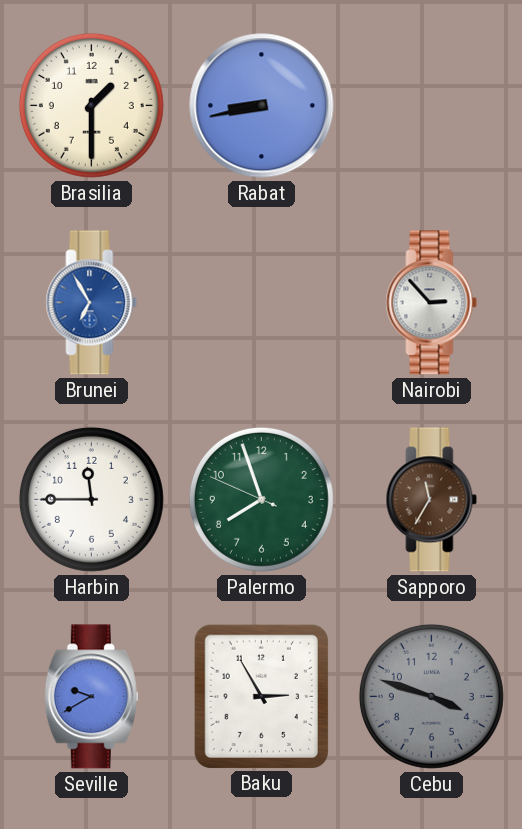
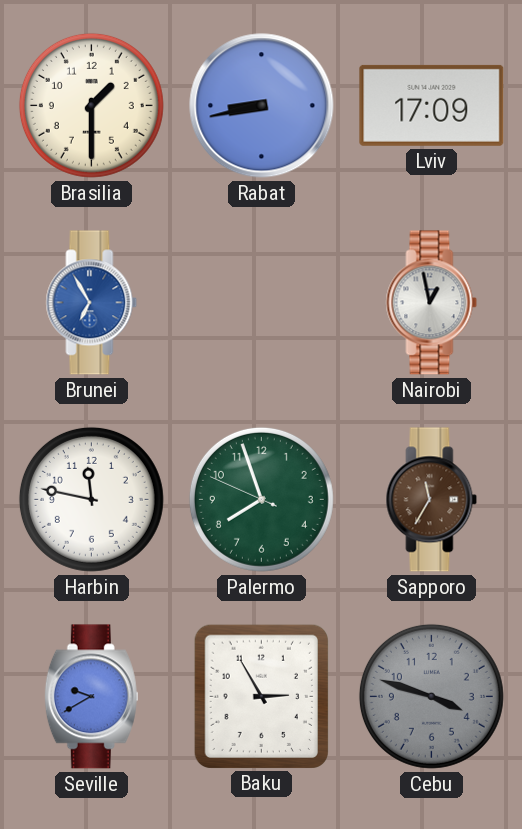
Lviv: none -> 17:09
Nairobi: 2:53 -> 12:58
Harbin: 11:45 -> 11:47
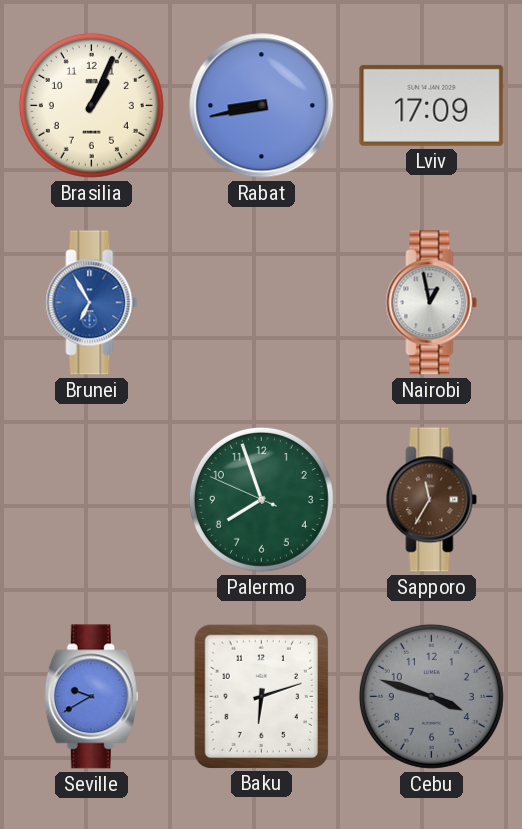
Brasilia: 1:30 -> 1:04
Harbin: 11:47 -> none
Baku: 2:55 -> 6:12
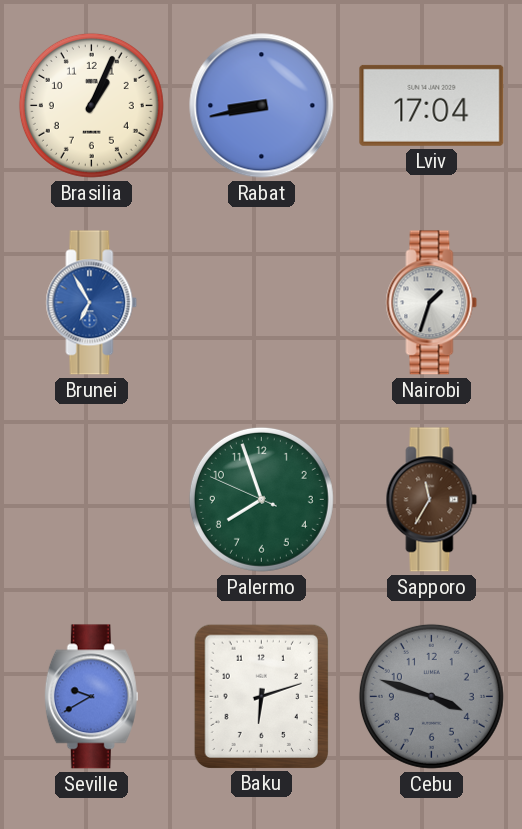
Lviv: 17:09 -> 17:04
Nairobi: 12:58 -> 1:33
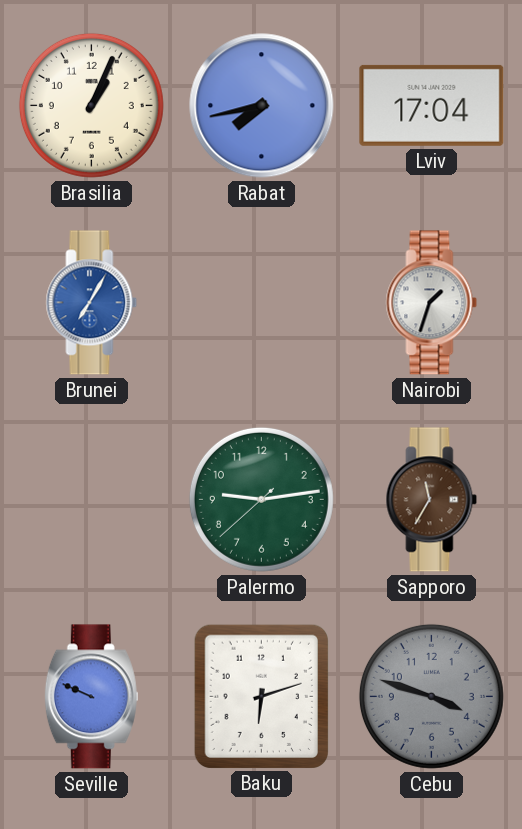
Rabat: 8:43 -> 7:43
Brunei: 6:55 -> 7:05
Palermo: 7:56 -> 9:13
Seville: 9:40 -> 9:49
